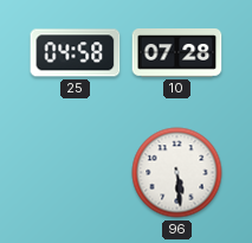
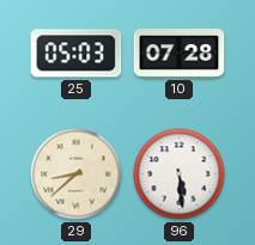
25: 04:58 -> 05:03
29: none -> 8:38
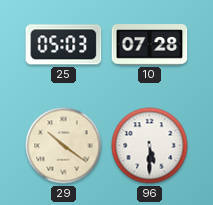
29: 8:38 -> 10:21
96: 5:29 -> 5:30
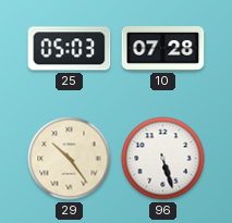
29: 10:21 -> 10:24
96: 5:30 -> 5:27
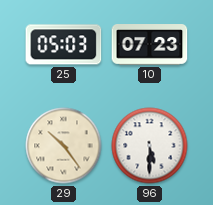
10: 07:28 -> 07:23
96: 5:27 -> 5:30
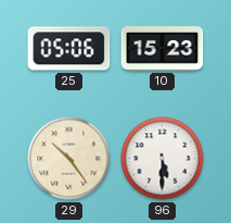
25: 05:03 -> 05:06
10: 07:23 -> 15:23
